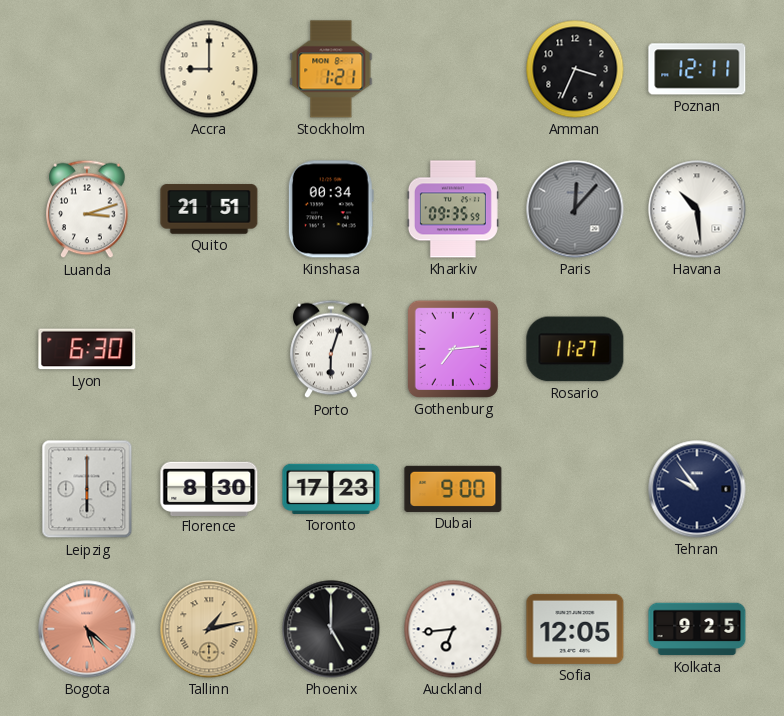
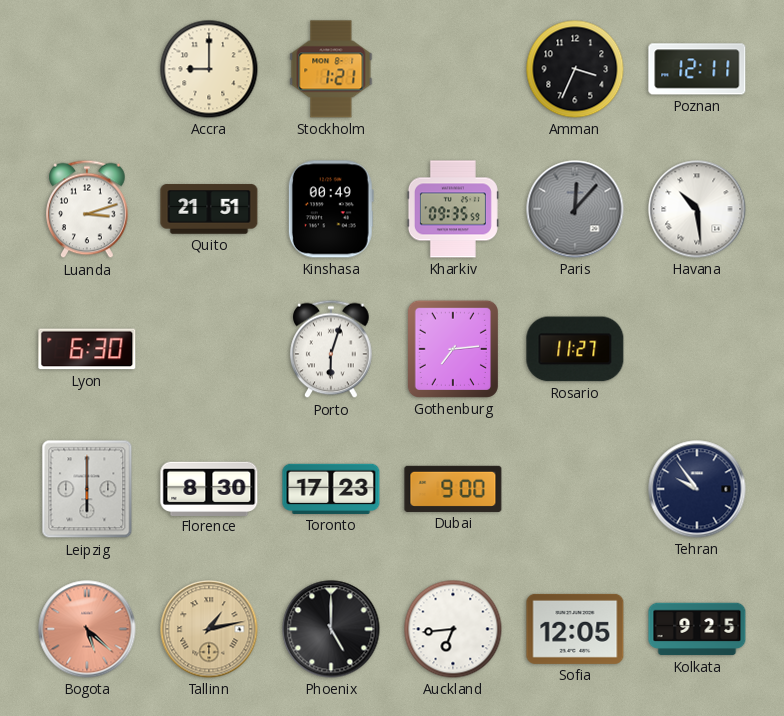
Kinshasa: 00:34 -> 00:49
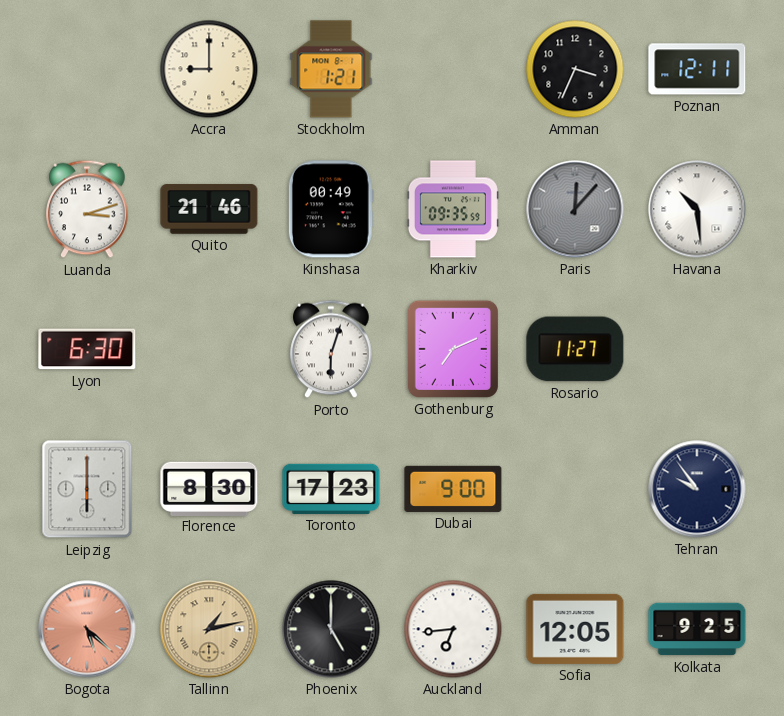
Quito: 21:51 -> 21:46
Gothenburg: 7:14 -> 7:11
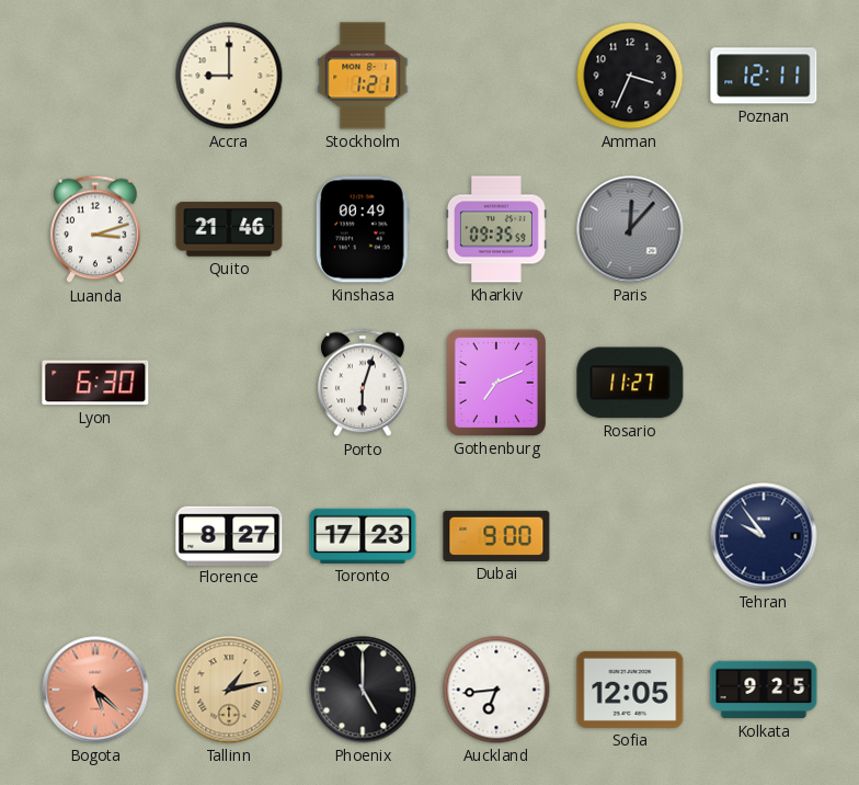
Havana: 10:29 -> none
Leipzig: 6:00 -> none
Florence: 8:30 -> 8:27
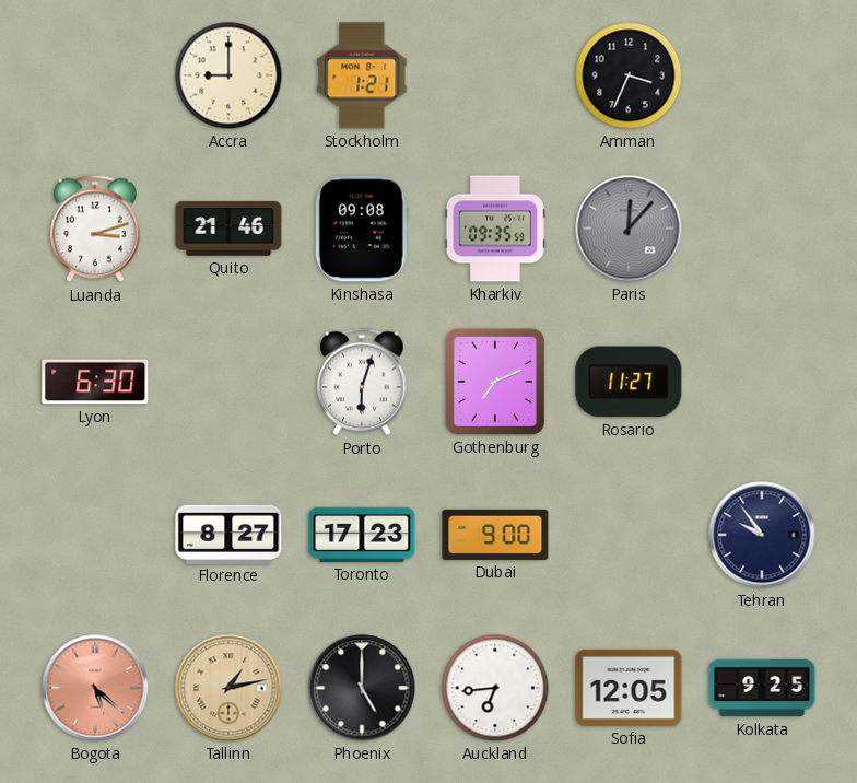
Poznan: 12:11 -> none
Kinshasa: 00:49 -> 09:08
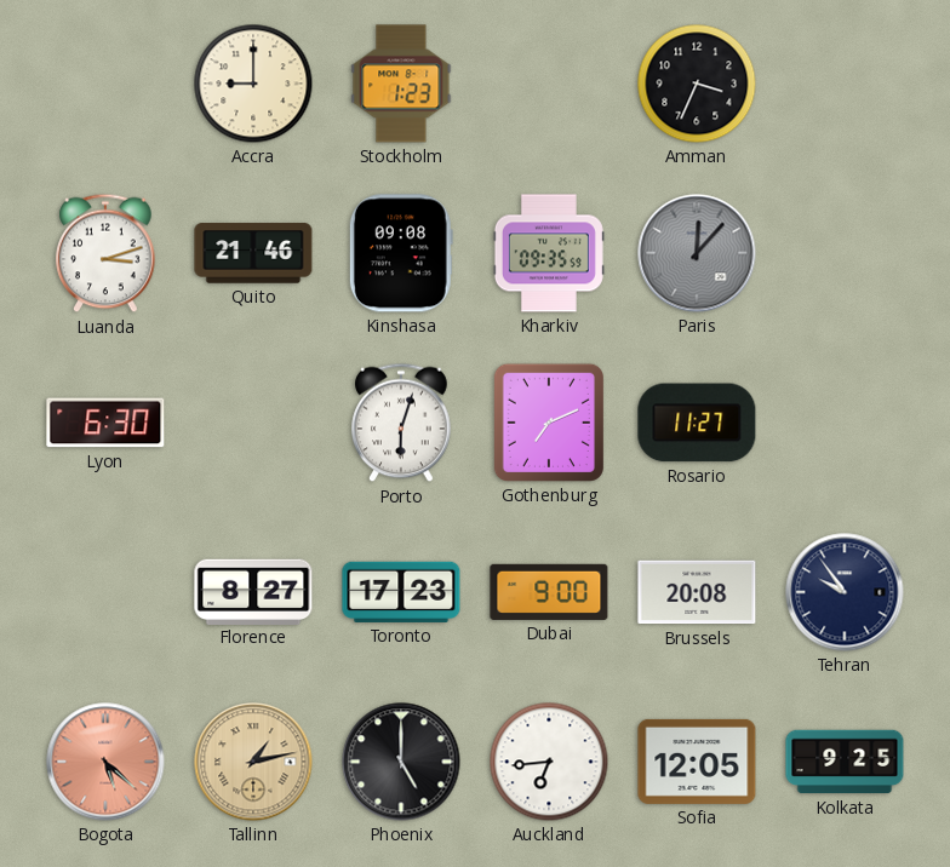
Stockholm: 1:21 -> 1:23
Brussels: none -> 20:08
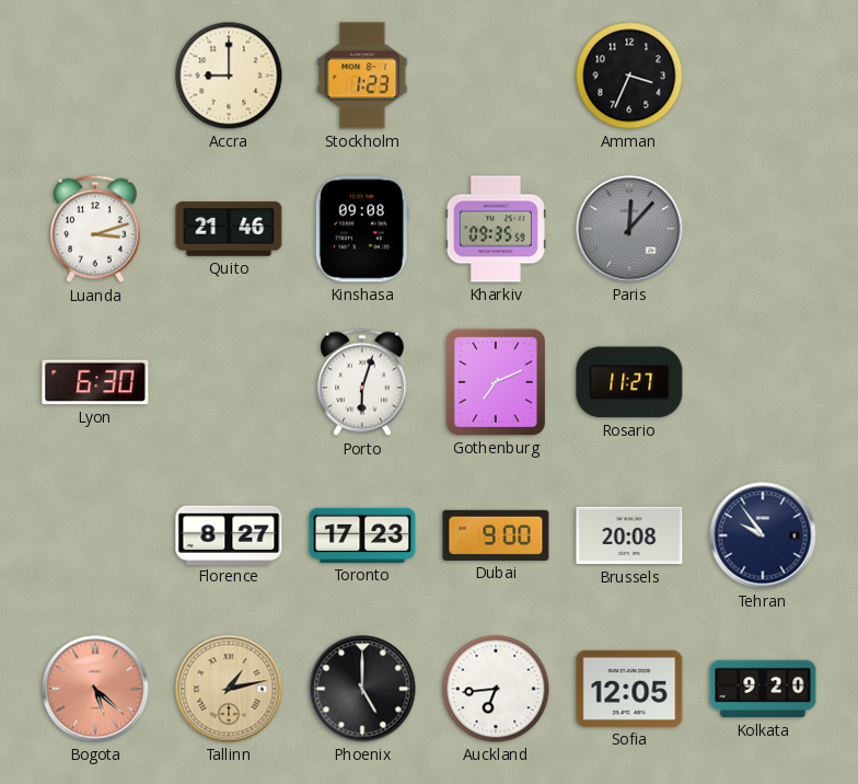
Kolkata: 9:25 -> 9:20
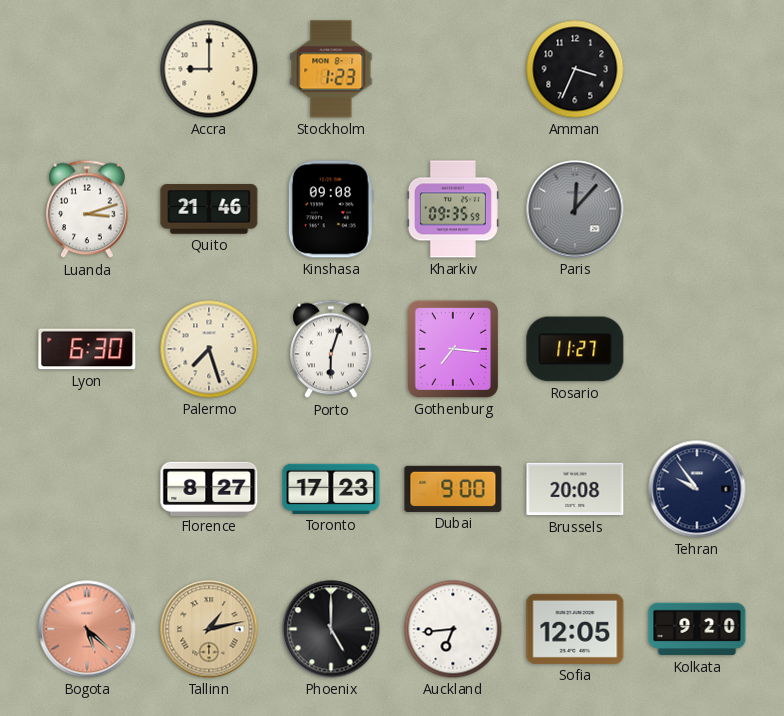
Palermo: none -> 7:27
Gothenburg: 7:11 -> 7:16
